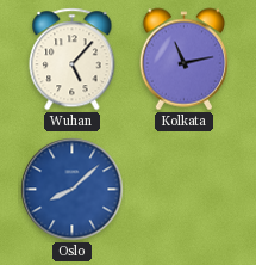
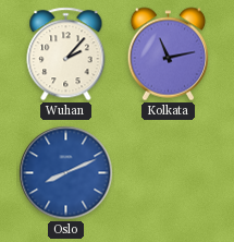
Wuhan: 5:07 -> 2:07
Oslo: 8:08 -> 8:11
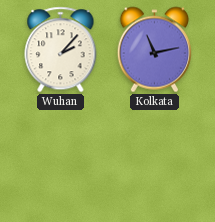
Oslo: 8:11 -> none
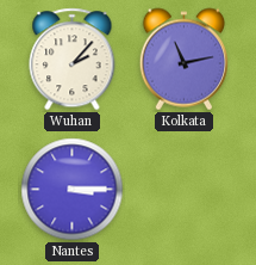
Nantes: none -> 3:15
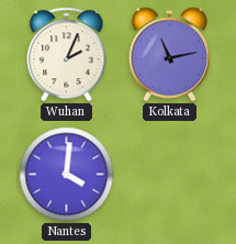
Wuhan: 2:07 -> 2:04
Nantes: 3:15 -> 4:01
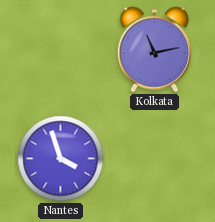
Wuhan: 2:04 -> none
Nantes: 4:01 -> 3:57
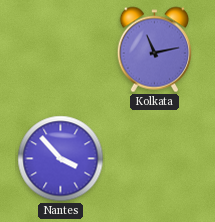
Nantes: 3:57 -> 3:53
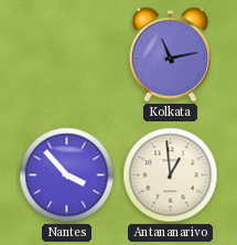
Antananarivo: none -> 12:59
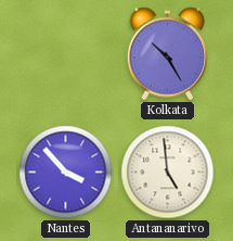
Kolkata: 11:13 -> 10:25
Antananarivo: 12:59 -> 4:59
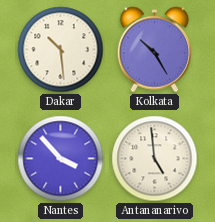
Dakar: none -> 10:29
